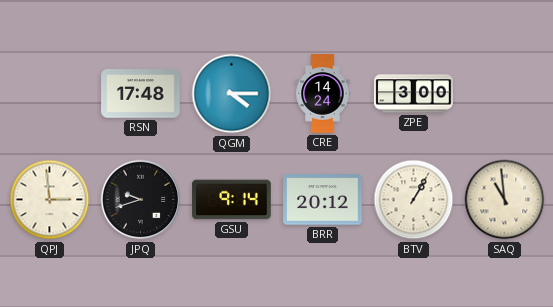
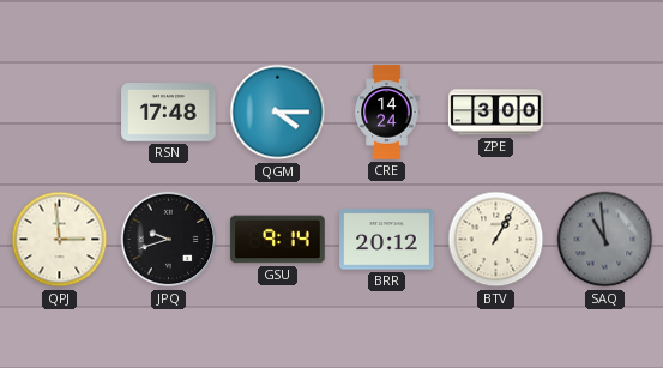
SAQ dial: cream -> grey
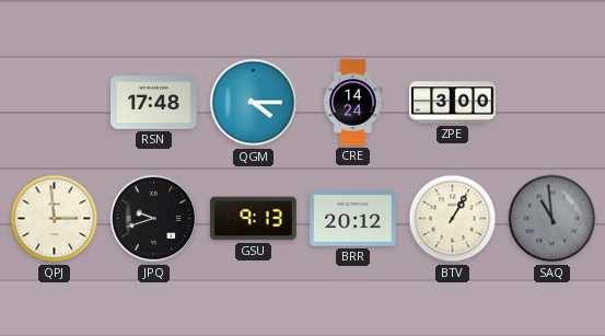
GSU: 9:14 -> 9:13
